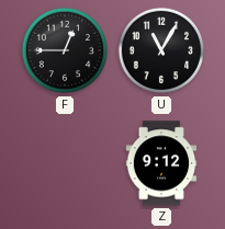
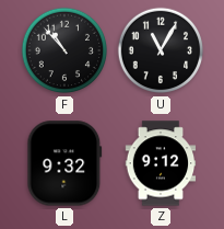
F: 12:45 -> 10:53
L: none -> 9:32
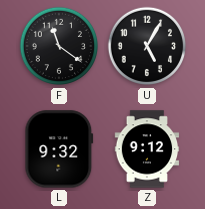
F: 10:53 -> 11:21
U: 11:05 -> 5:05
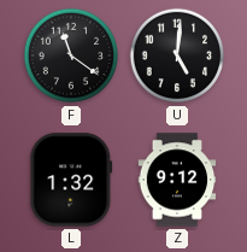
U: 5:05 -> 5:01
L: 9:32 -> 1:32
